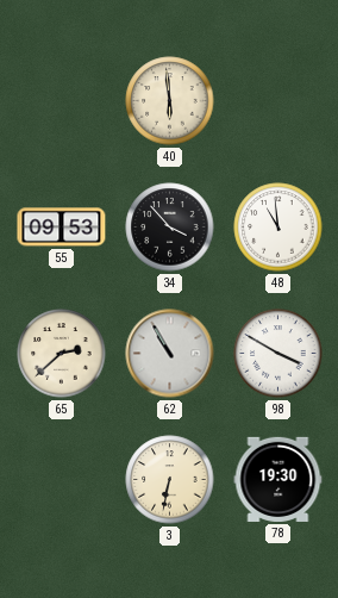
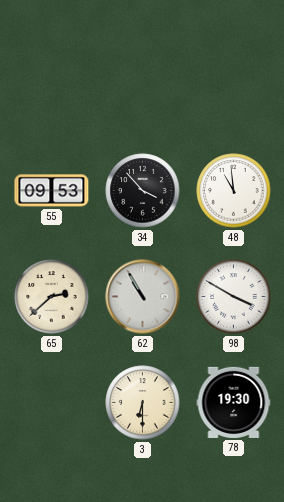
40: 5:59 -> none
3: 6:32 -> 6:30
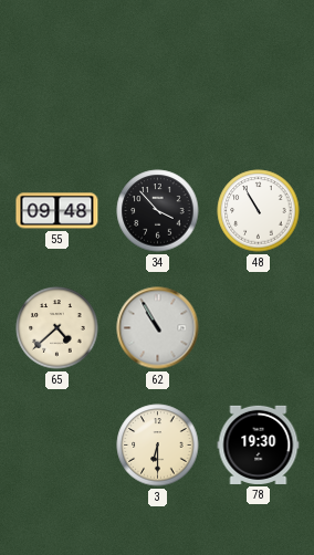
55: 09:53 -> 09:48
48: 10:59 -> 10:55
65: 2:38 -> 4:38
98: 3:50 -> none
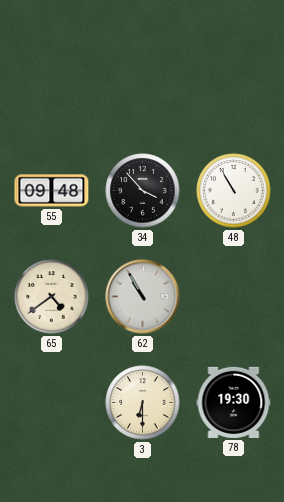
65: 4:38 -> 4:39
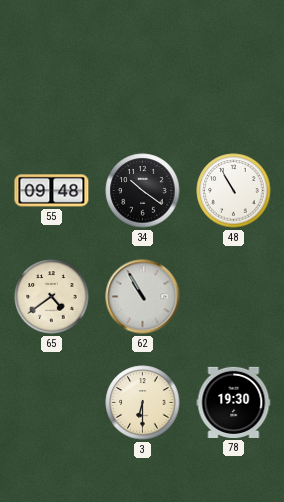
34: 3:53 -> 10:21
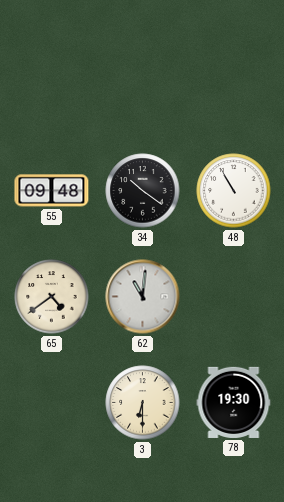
62: 10:55 -> 11:01
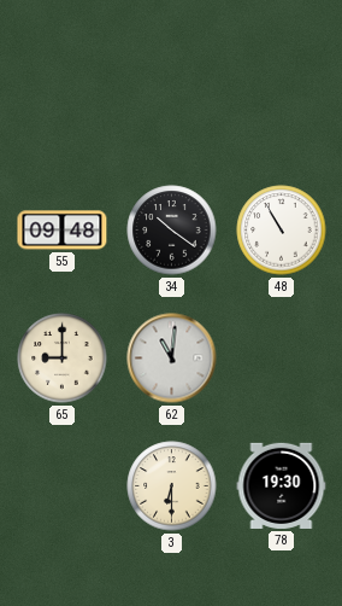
65: 4:39 -> 9:00
